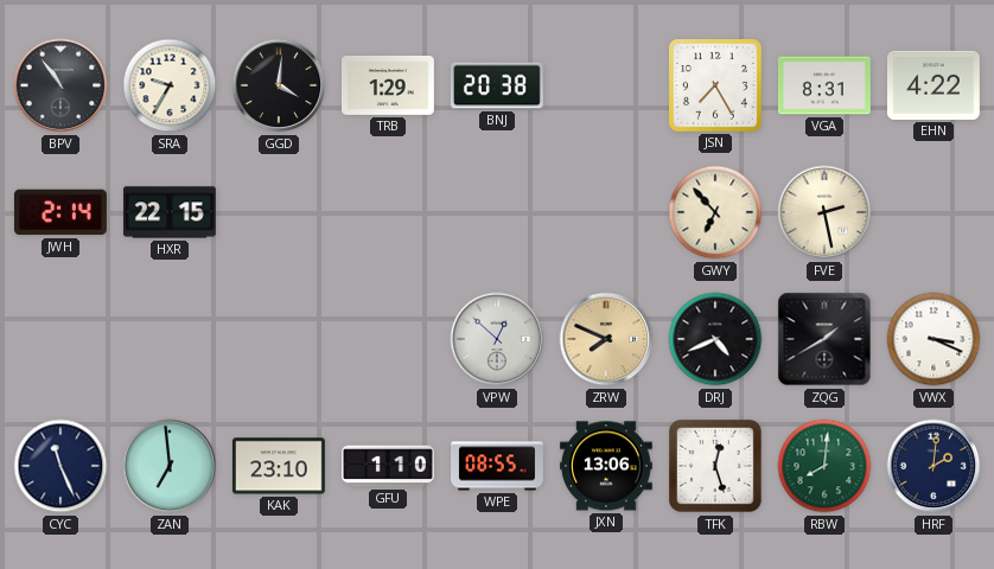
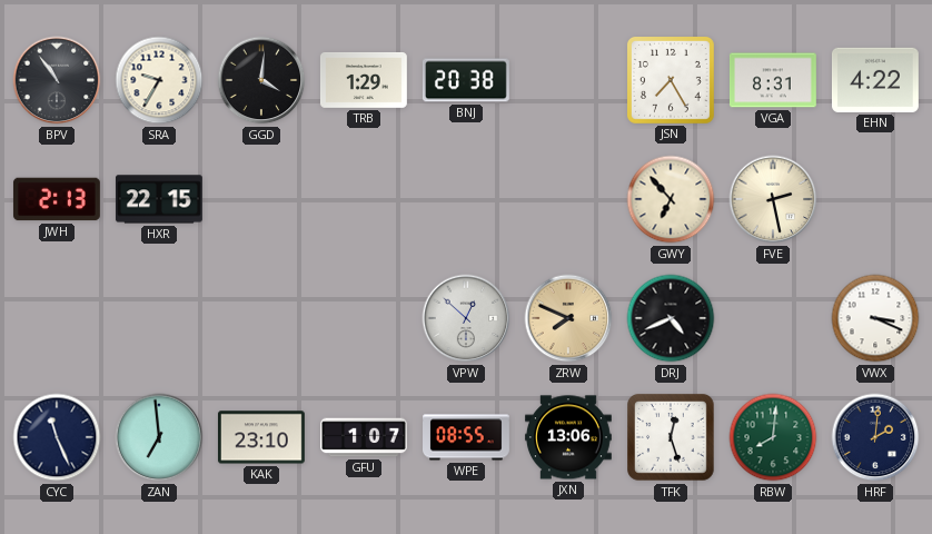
JWH: 2:14 -> 2:13
ZQG: 1:40 -> none
GFU: 1:10 -> 1:07
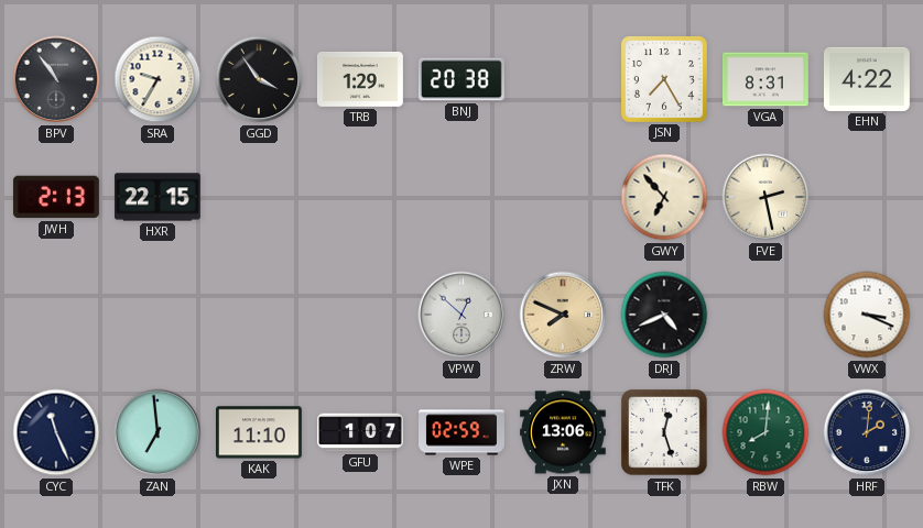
GGD: 4:01 -> 3:54
KAK: 23:10 -> 11:10
WPE: 08:55 -> 02:59
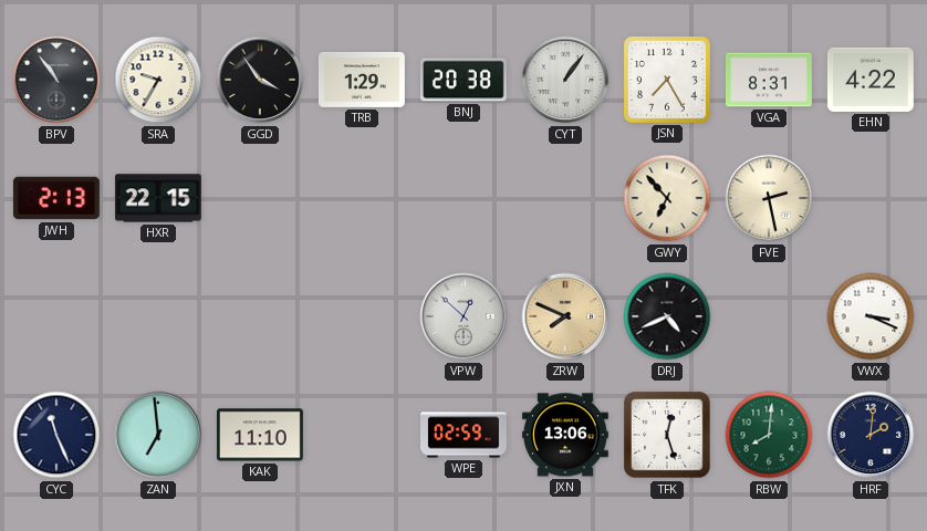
CYT: none -> 1:06
GFU: 1:07 -> none
